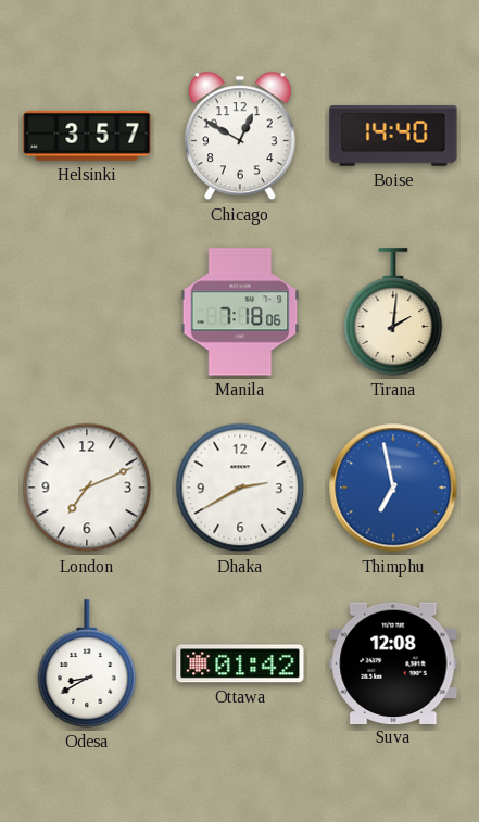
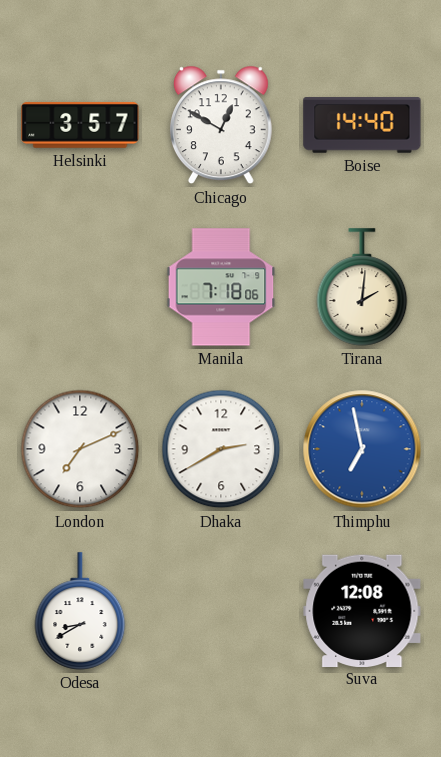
Ottawa: 01:42 -> none
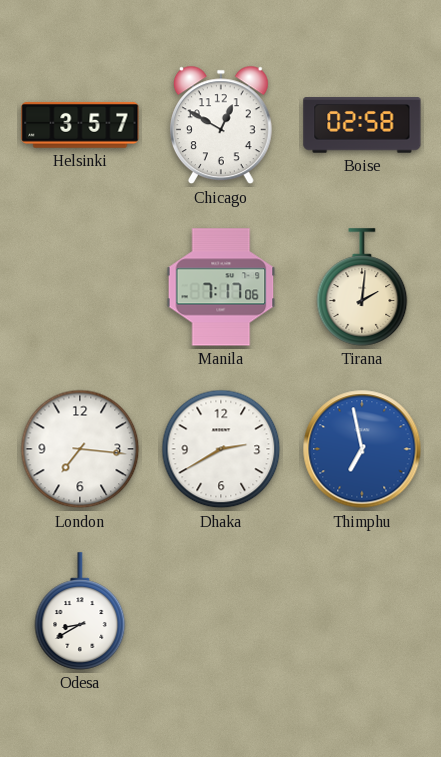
Boise: 14:40 -> 02:58
Manila: 7:18 -> 7:17
London: 7:11 -> 7:16
Suva: 12:08 -> none
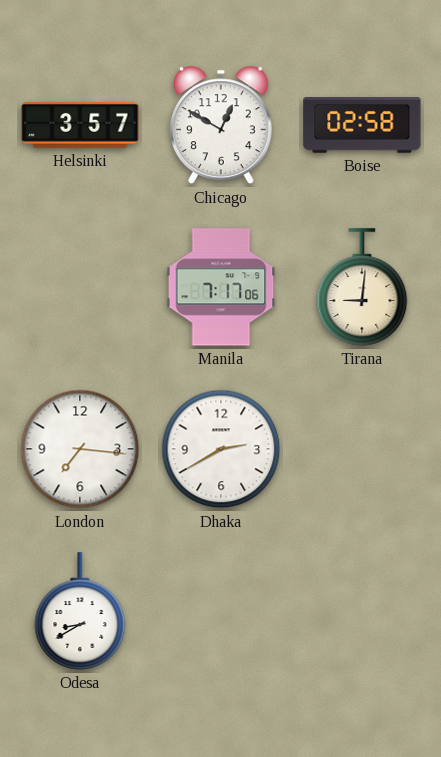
Tirana: 2:01 -> 9:01
Thimphu: 6:58 -> none
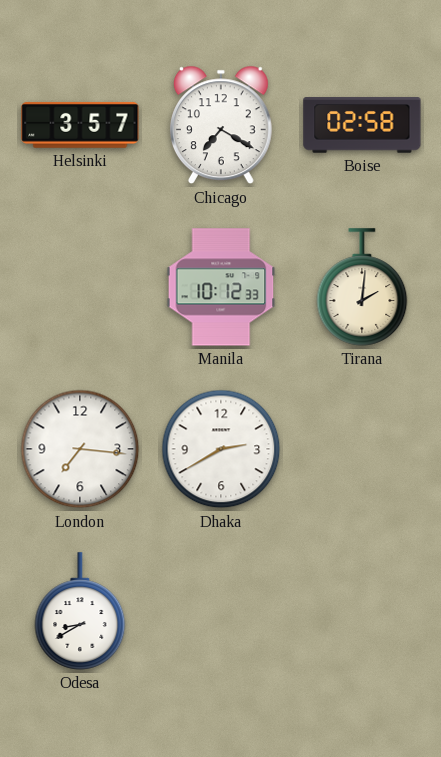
Chicago: 12:50 -> 7:20
Manila: 7:17 -> 10:12
Tirana: 9:01 -> 2:01
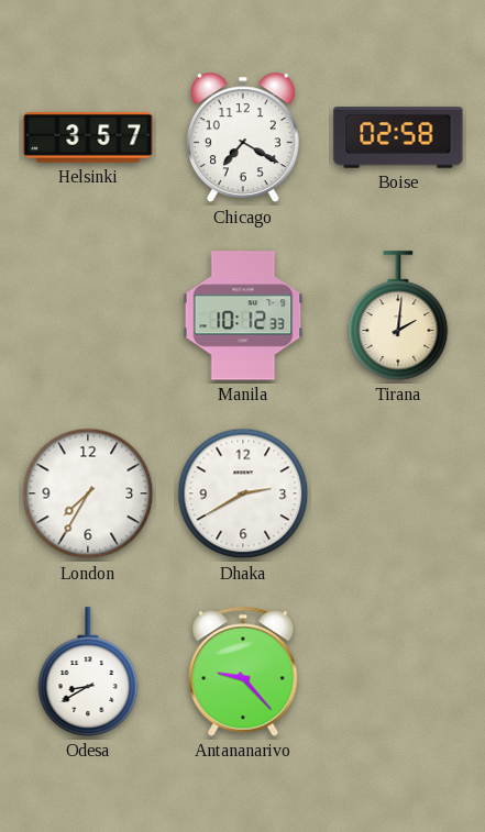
London: 7:16 -> 7:35
Antananarivo: none -> 9:23
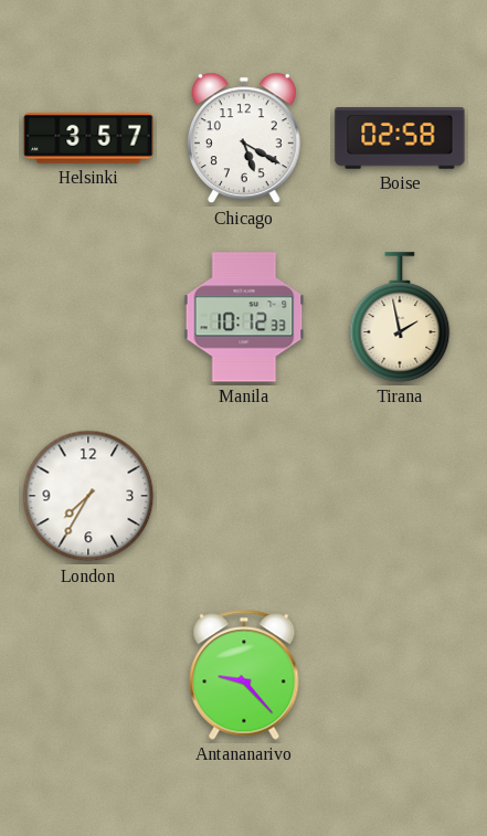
Chicago: 7:20 -> 5:20
Tirana: 2:01 -> 1:58
Dhaka: 2:40 -> none
Odesa: 8:40 -> none
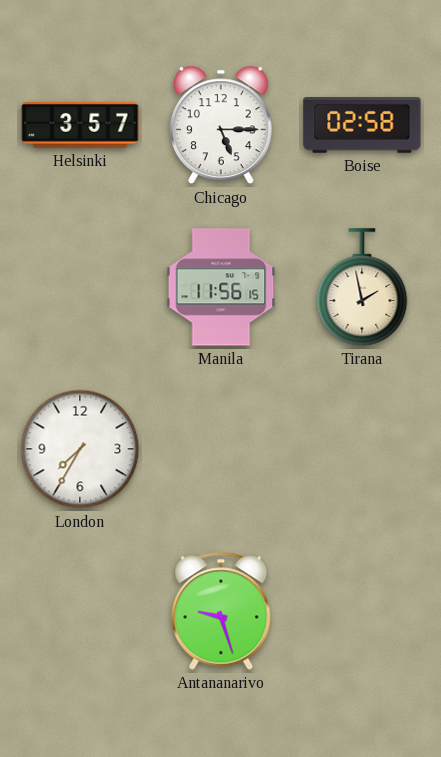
Chicago: 5:20 -> 5:15
Manila: 10:12 -> 11:56
Antananarivo: 9:23 -> 9:27
